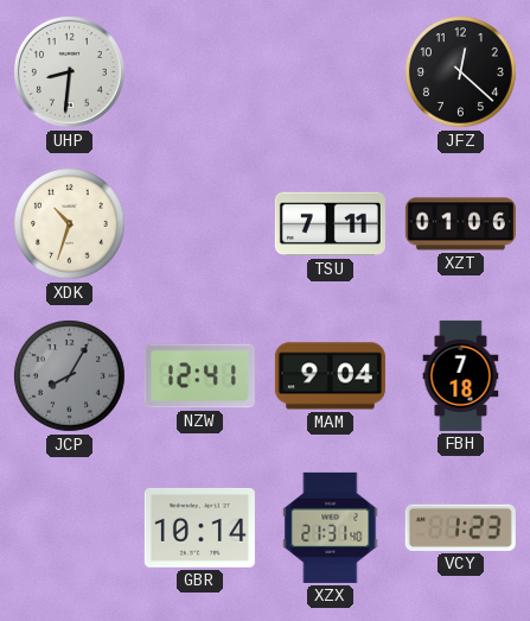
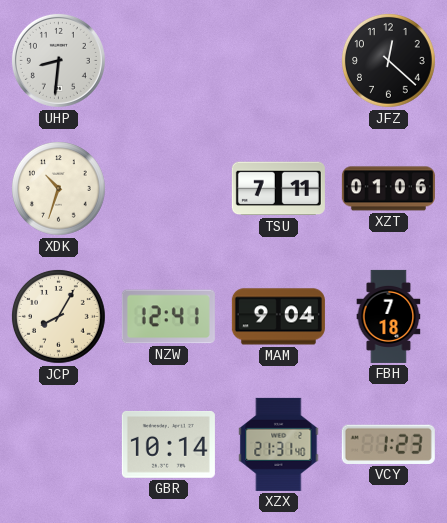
JCP dial: grey -> cream
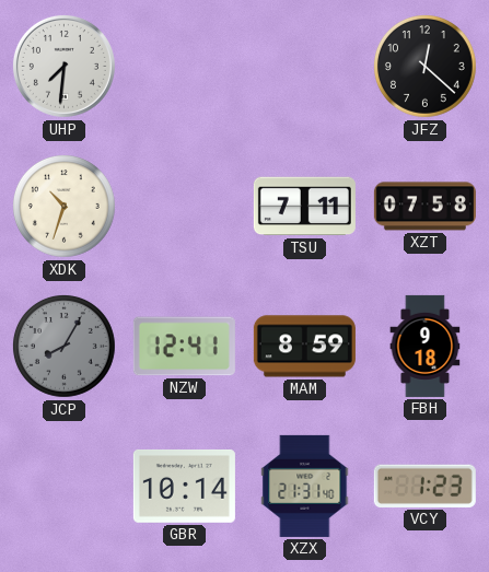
UHP: 8:31 -> 7:31
XZT: 01:06 -> 07:58
JCP dial: cream -> grey
MAM: 9:04 -> 8:59
FBH: 7:18 -> 9:18
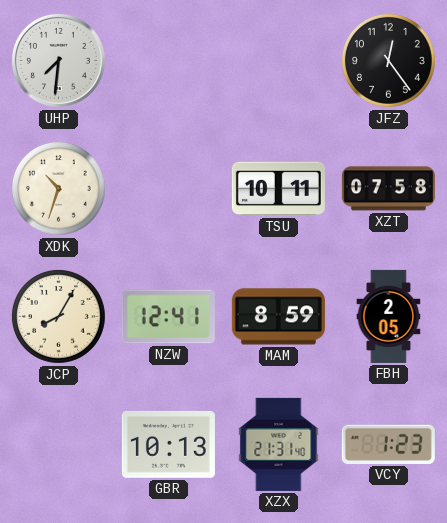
JFZ: 12:22 -> 12:24
TSU: 7:11 -> 10:11
JCP dial: grey -> cream
FBH: 9:18 -> 2:05
GBR: 10:14 -> 10:13
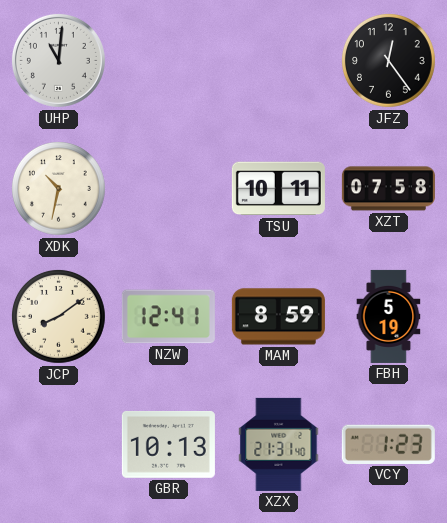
UHP: 7:31 -> 11:01
XDK: 10:33 -> 10:32
JCP: 8:05 -> 8:09
FBH: 2:05 -> 5:19
